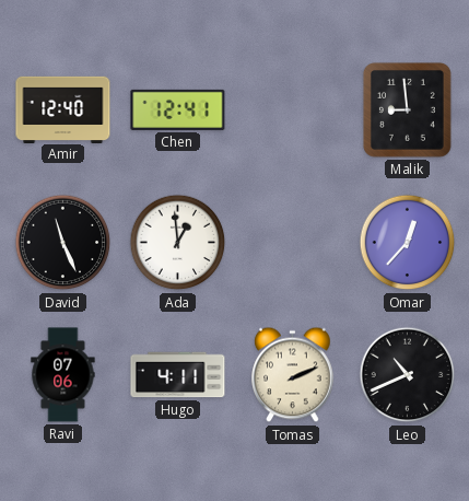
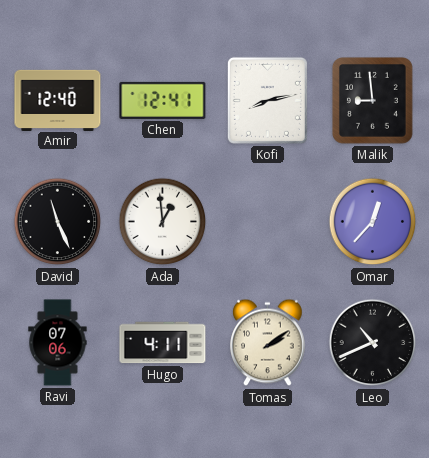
Kofi: none -> 8:13
Tomas: 2:11 -> 2:09
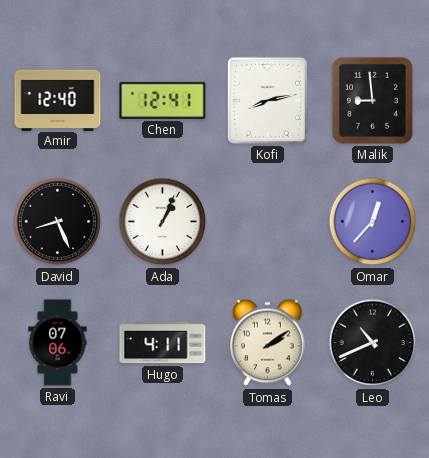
David: 11:26 -> 8:26
Ada: 12:59 -> 1:04
